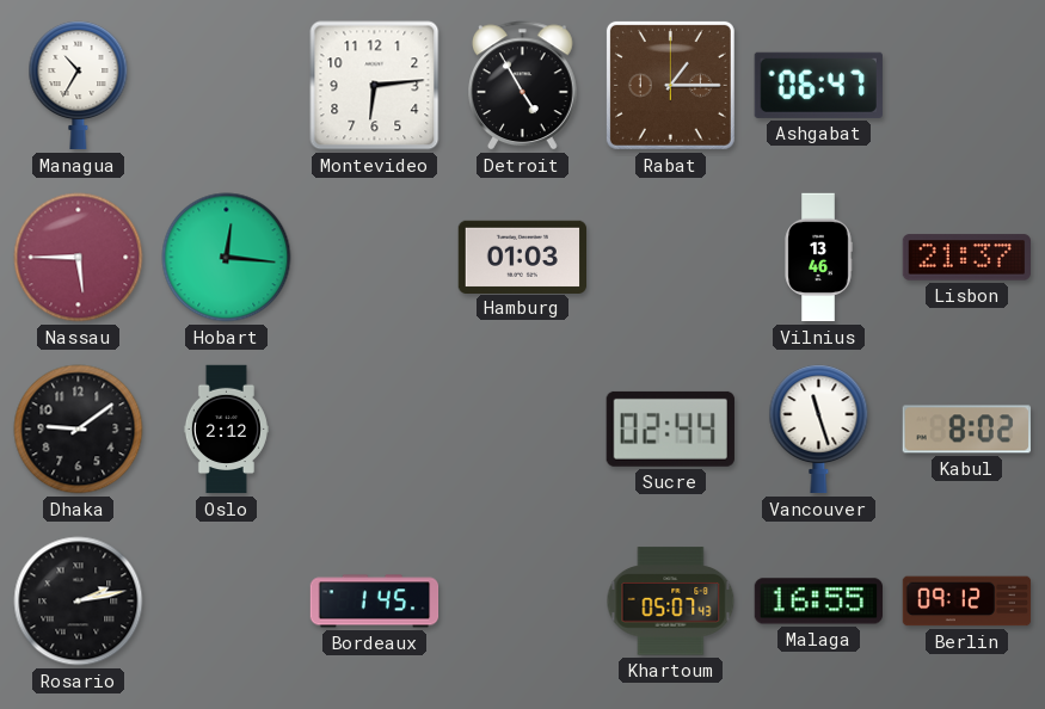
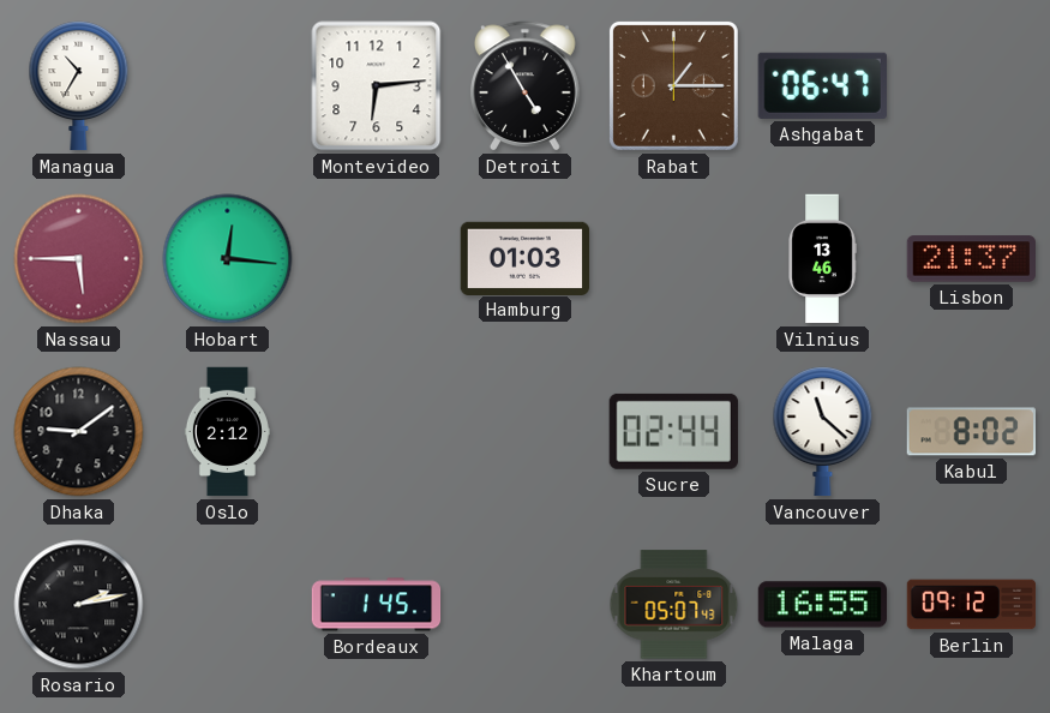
Vancouver: 11:27 -> 11:22
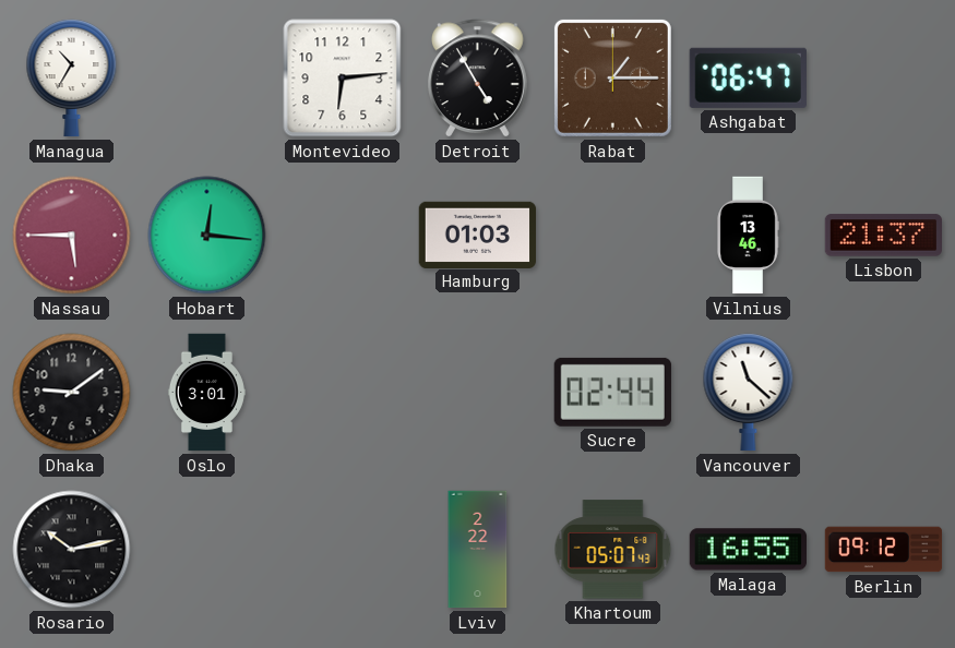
Oslo: 2:12 -> 3:01
Kabul: 8:02 -> none
Rosario: 2:13 -> 10:13
Bordeaux: 1:45 -> none
Lviv: none -> 2:22
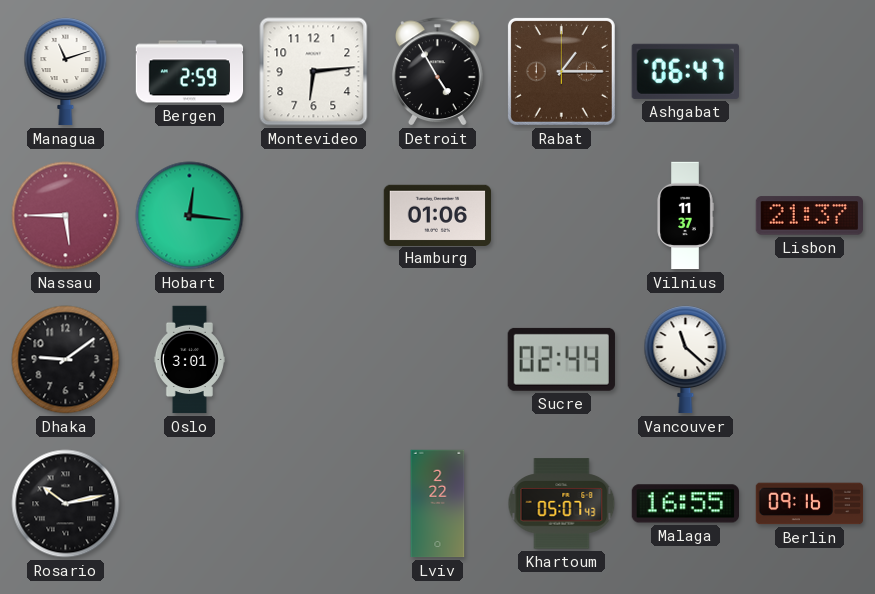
Managua: 10:35 -> 11:12
Bergen: none -> 2:59
Hamburg: 01:03 -> 01:06
Vilnius: 13:46 -> 11:37
Berlin: 09:12 -> 09:16
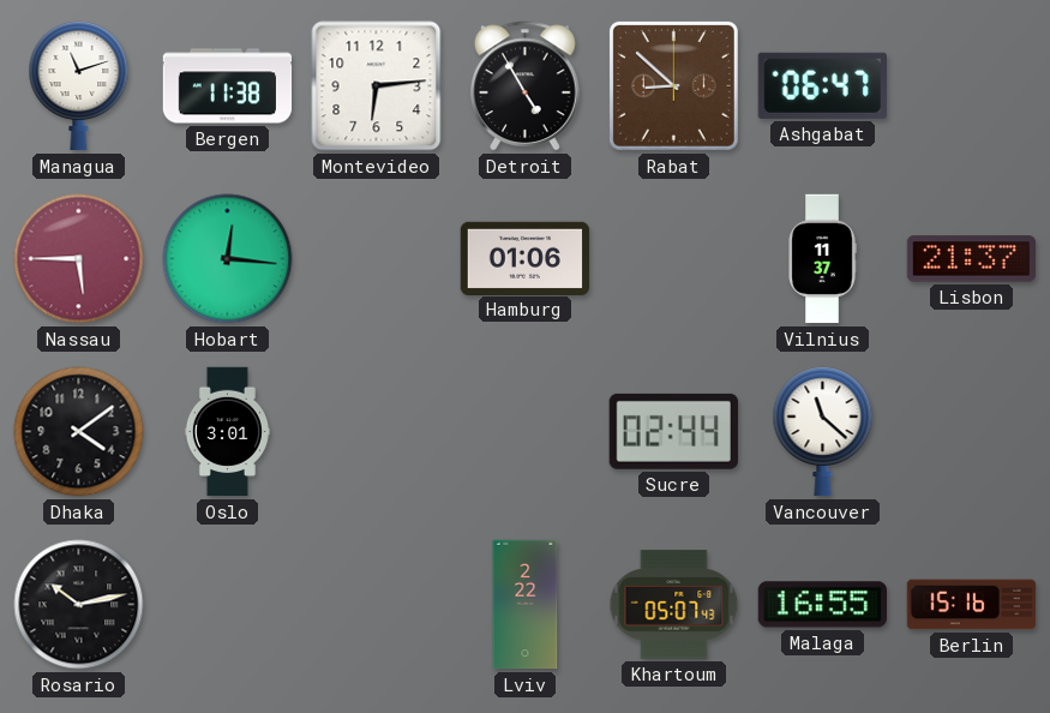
Bergen: 2:59 -> 11:38
Rabat: 1:15 -> 8:52
Dhaka: 9:09 -> 4:09
Berlin: 09:16 -> 15:16
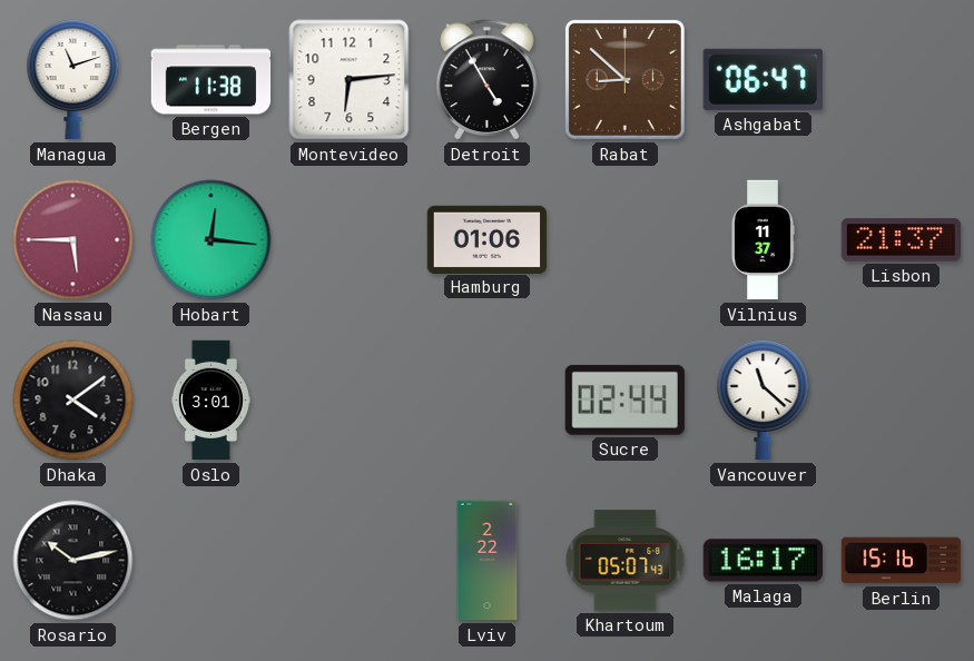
Malaga: 16:55 -> 16:17
